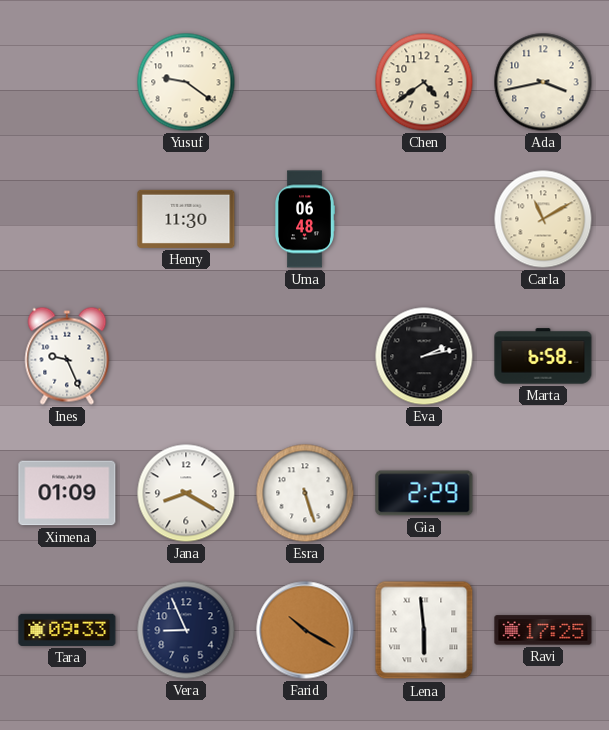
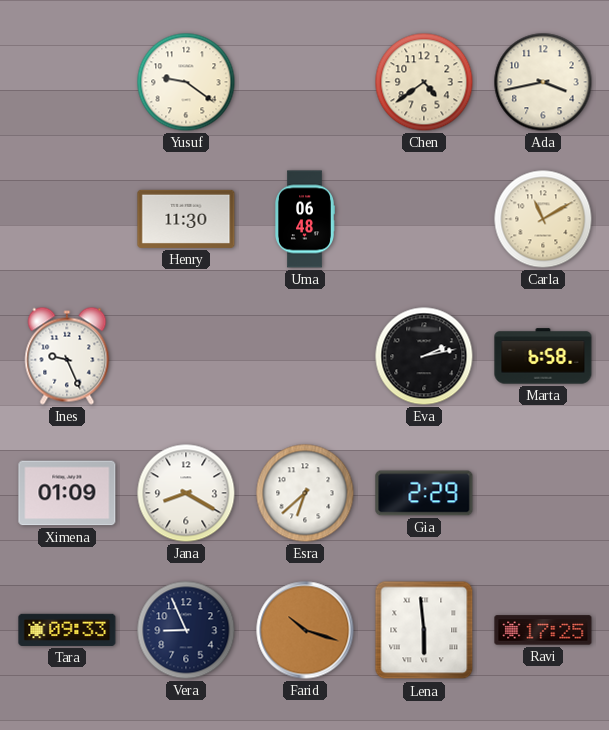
Esra: 5:27 -> 6:38
Farid: 10:20 -> 10:18
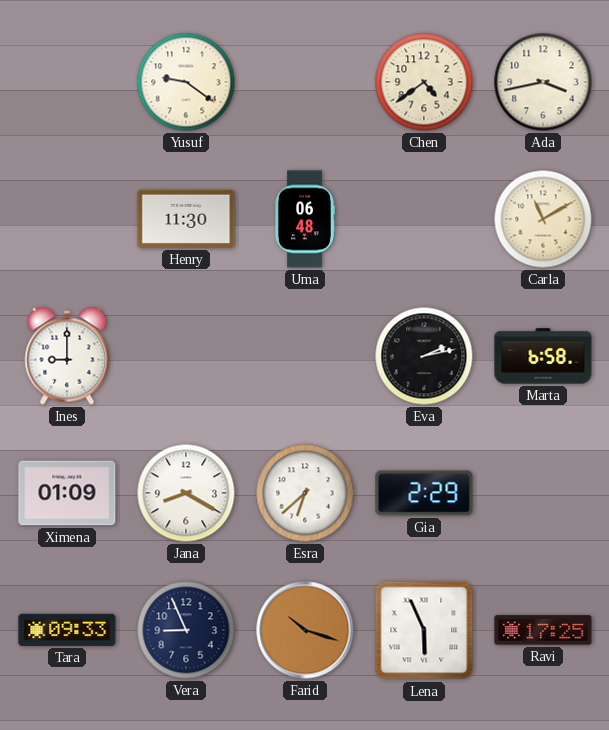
Ines: 9:26 -> 9:00
Lena: 5:59 -> 5:56
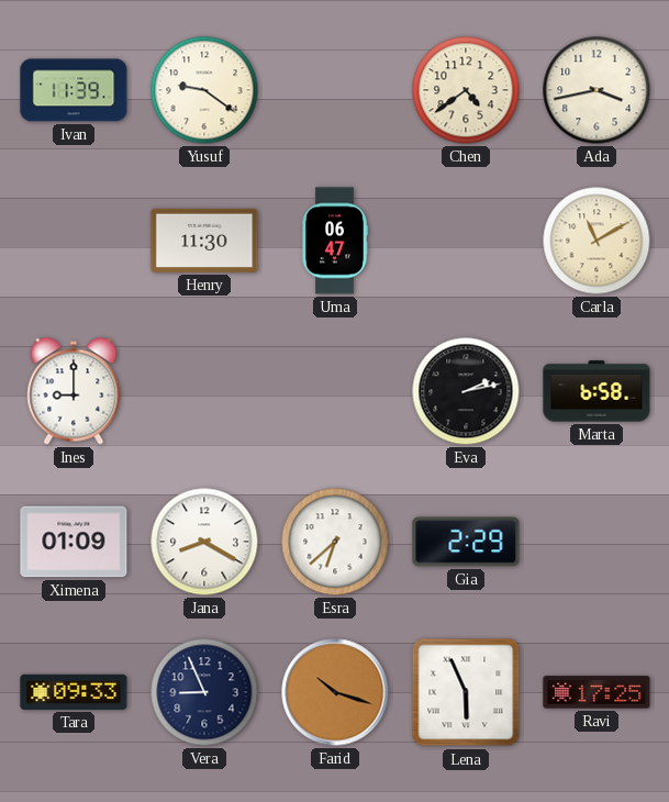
Ivan: none -> 11:39
Uma: 06:48 -> 06:47
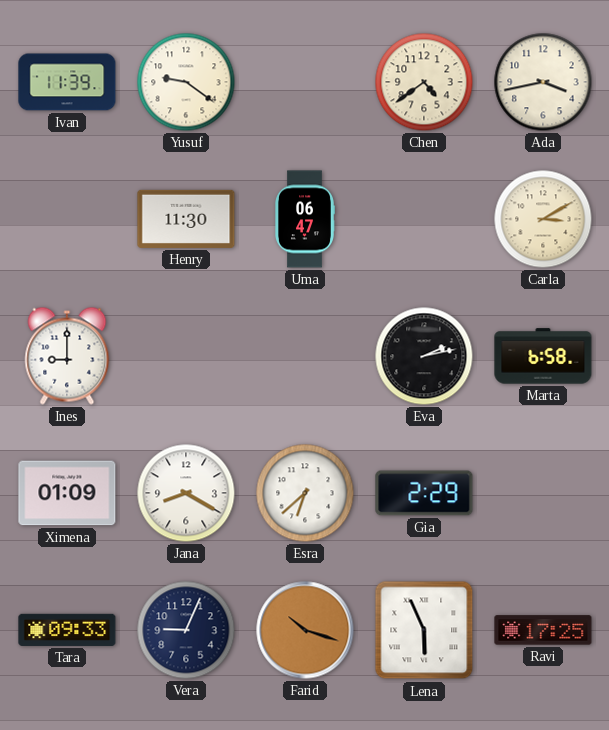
Carla: 11:10 -> 3:10
Vera: 8:56 -> 9:04
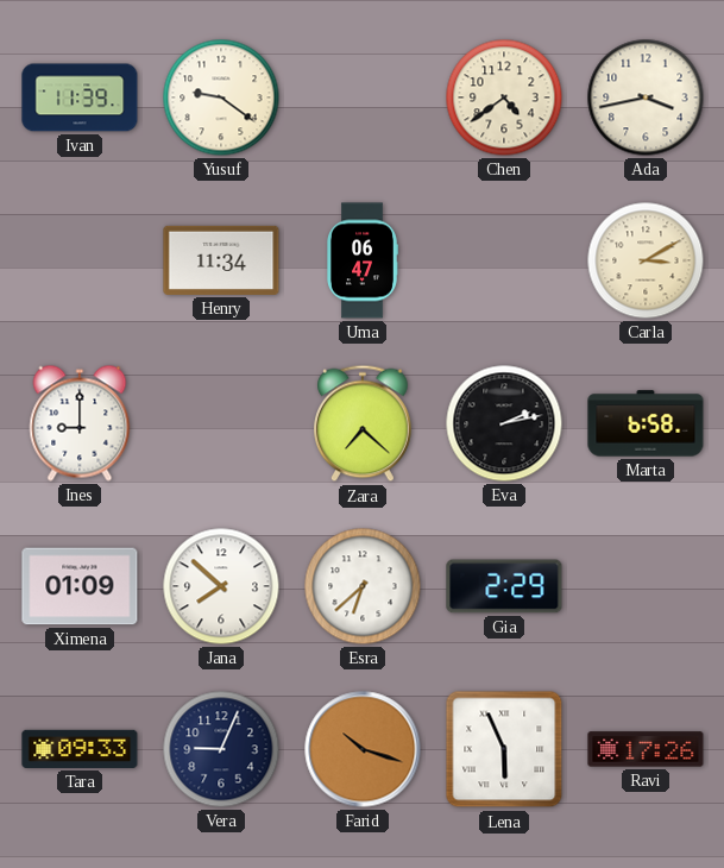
Henry: 11:30 -> 11:34
Zara: none -> 7:22
Jana: 8:20 -> 7:52
Ravi: 17:25 -> 17:26
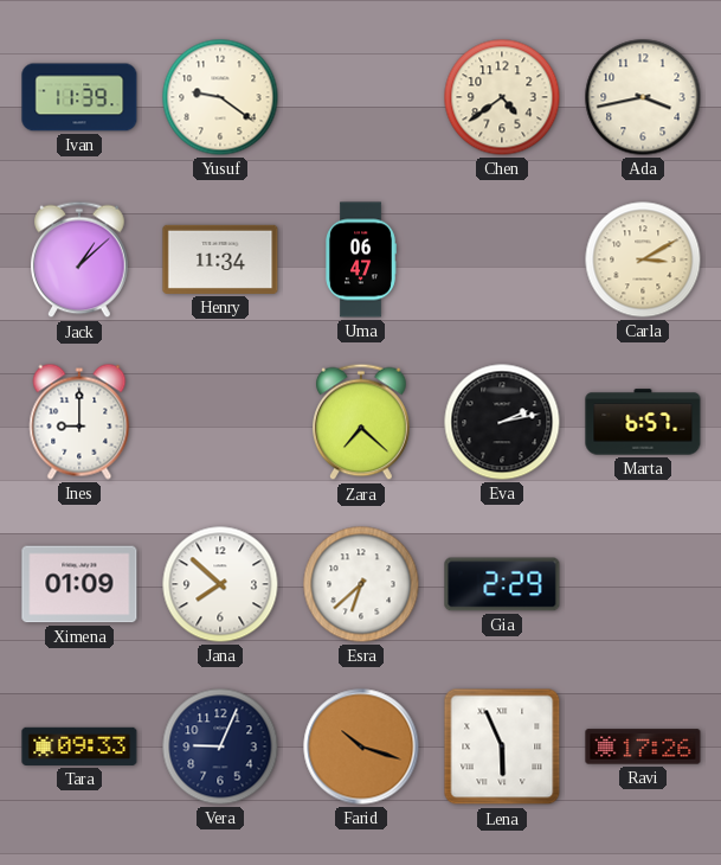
Jack: none -> 1:08
Marta: 6:58 -> 6:57
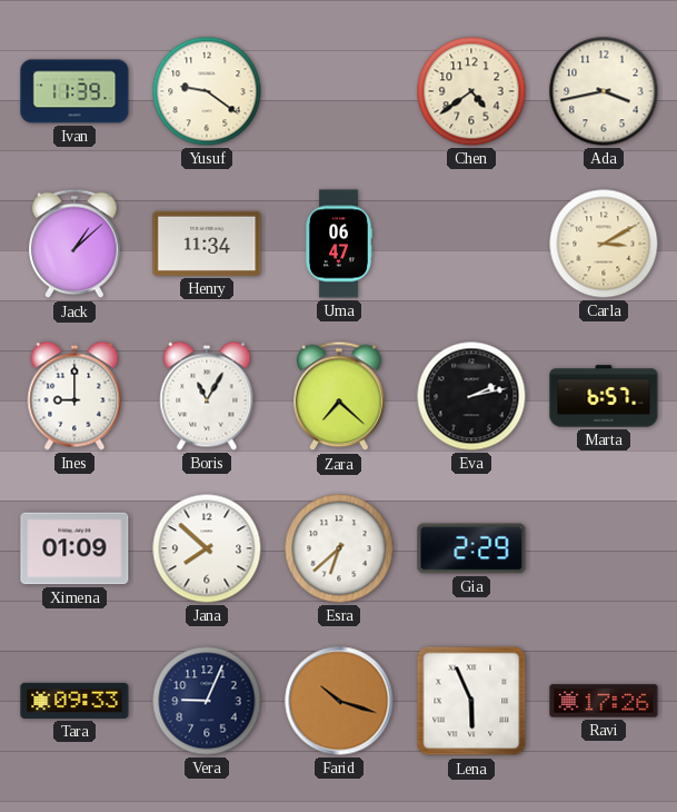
Boris: none -> 11:05
